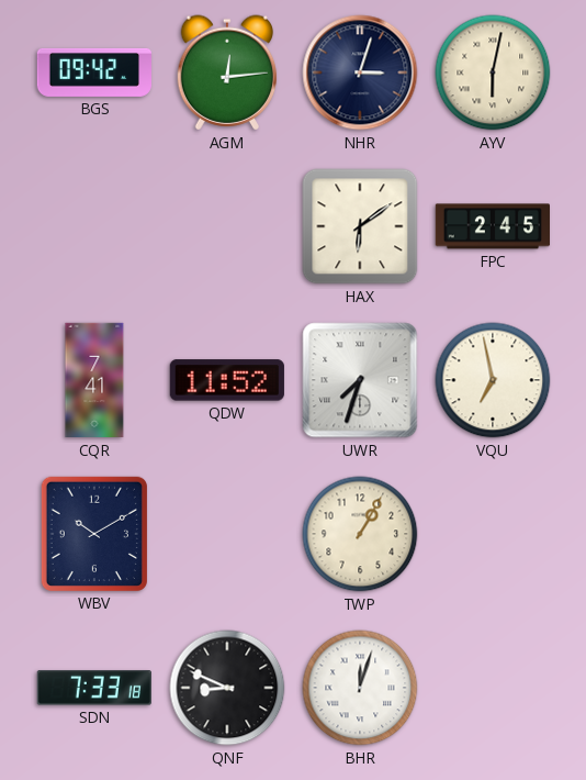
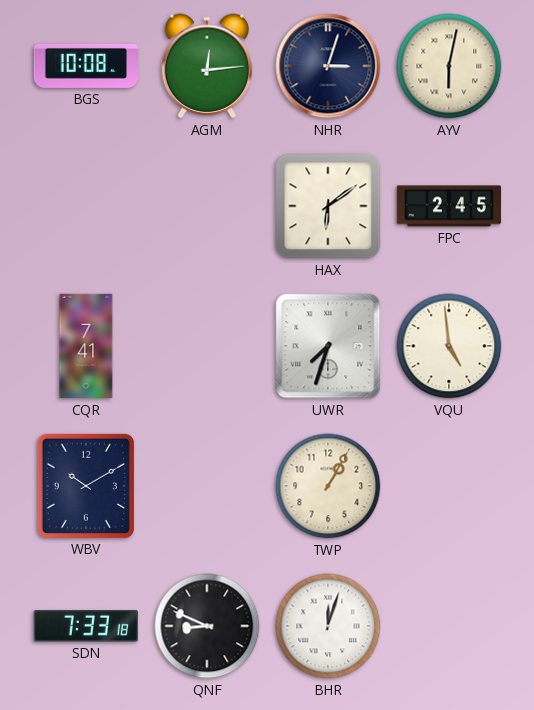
BGS: 09:42 -> 10:08
QDW: 11:52 -> none
VQU: 6:58 -> 4:59
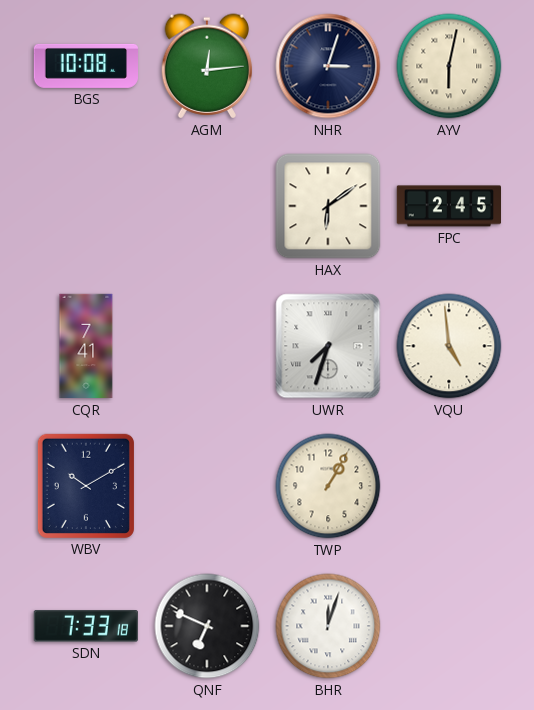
QNF: 8:49 -> 6:49
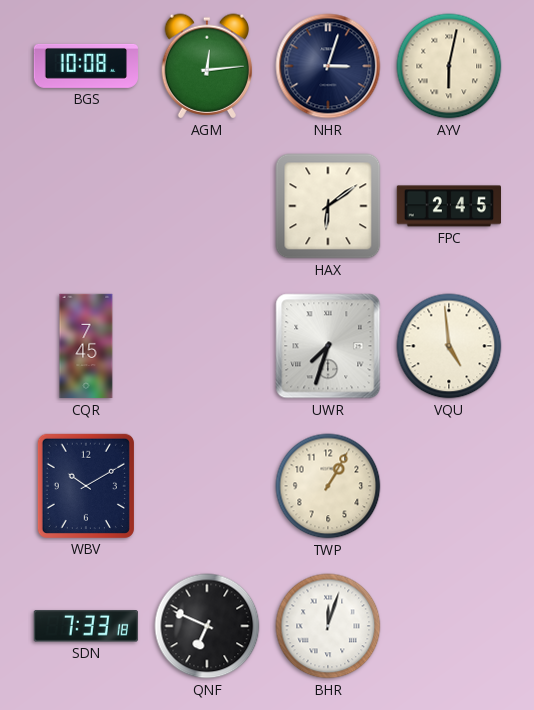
CQR: 7:41 -> 7:45
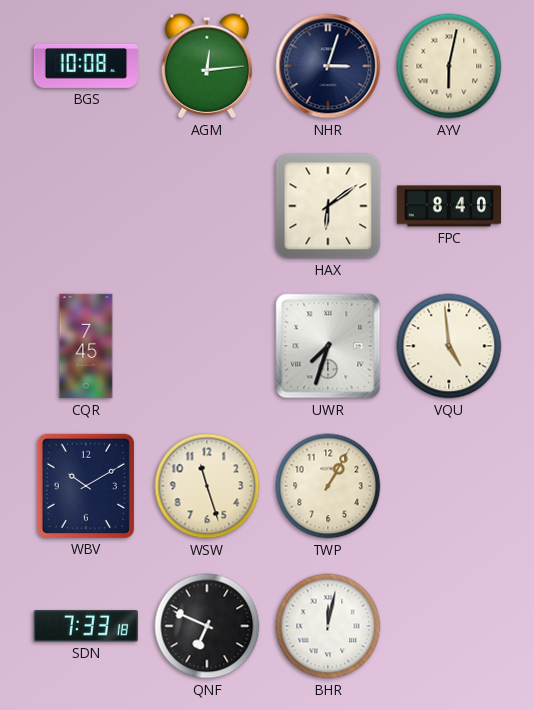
FPC: 2:45 -> 8:40
WSW: none -> 11:27
BHR: 12:03 -> 12:02
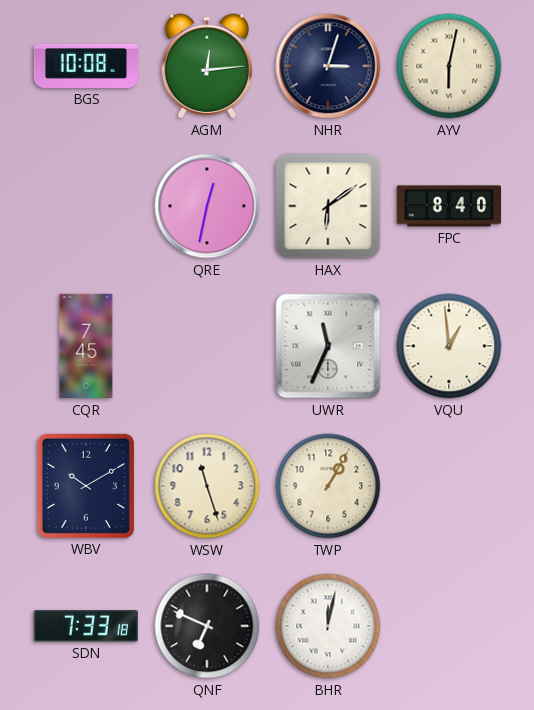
QRE: none -> 12:32
UWR: 7:33 -> 11:34
VQU: 4:59 -> 12:59
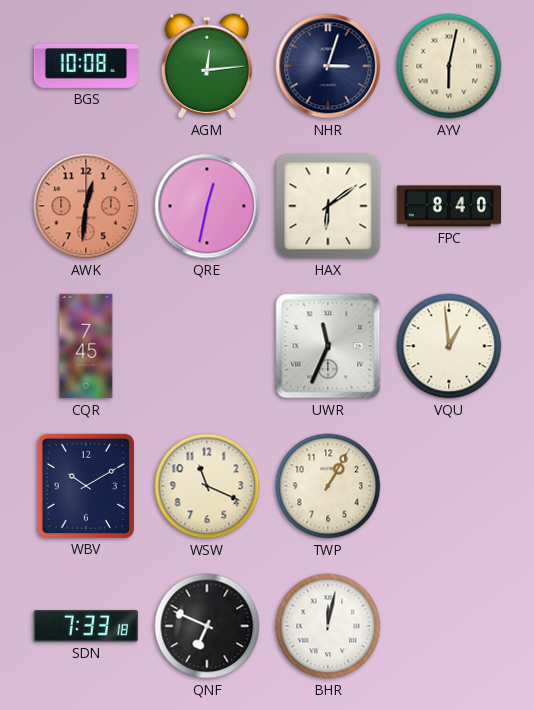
AWK: none -> 12:31
WSW: 11:27 -> 11:19
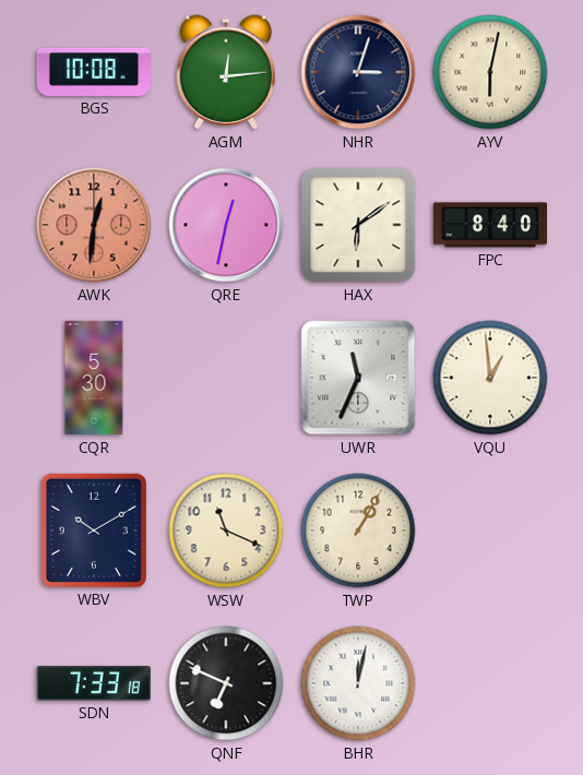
CQR: 7:45 -> 5:30
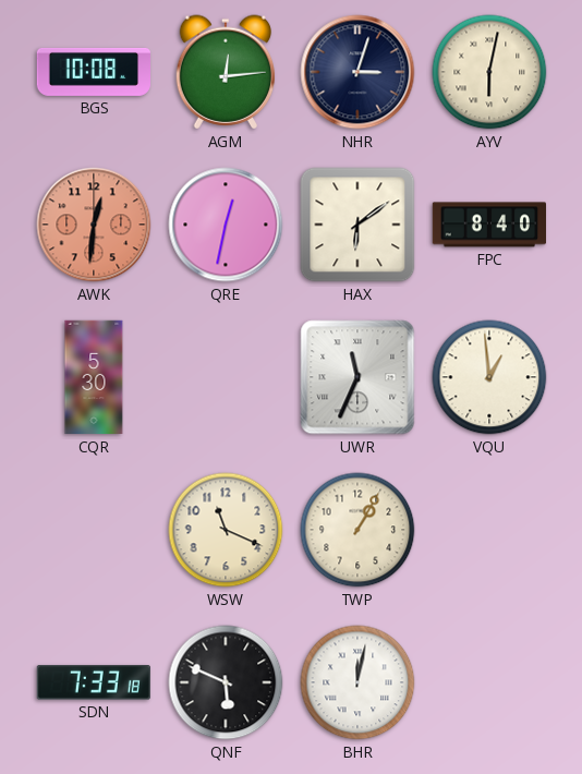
WBV: 10:10 -> none
QNF: 6:49 -> 5:49
